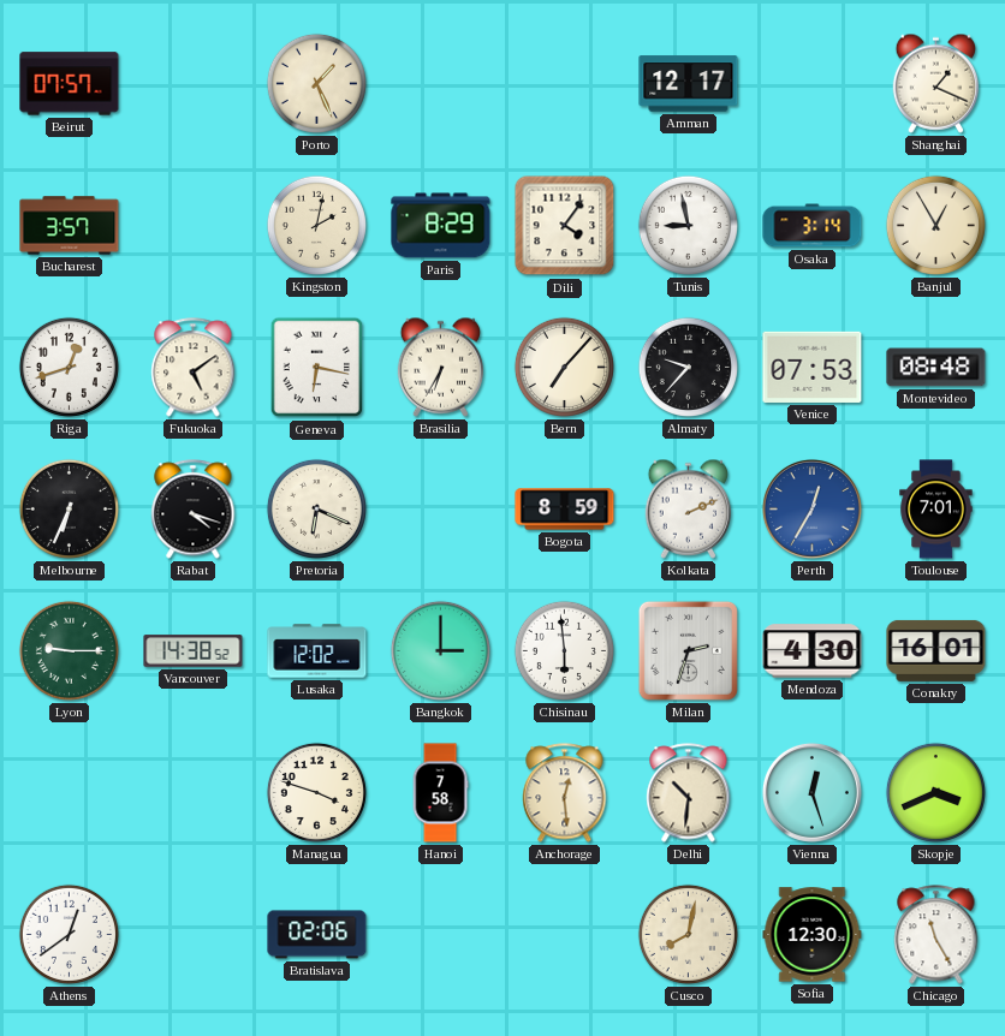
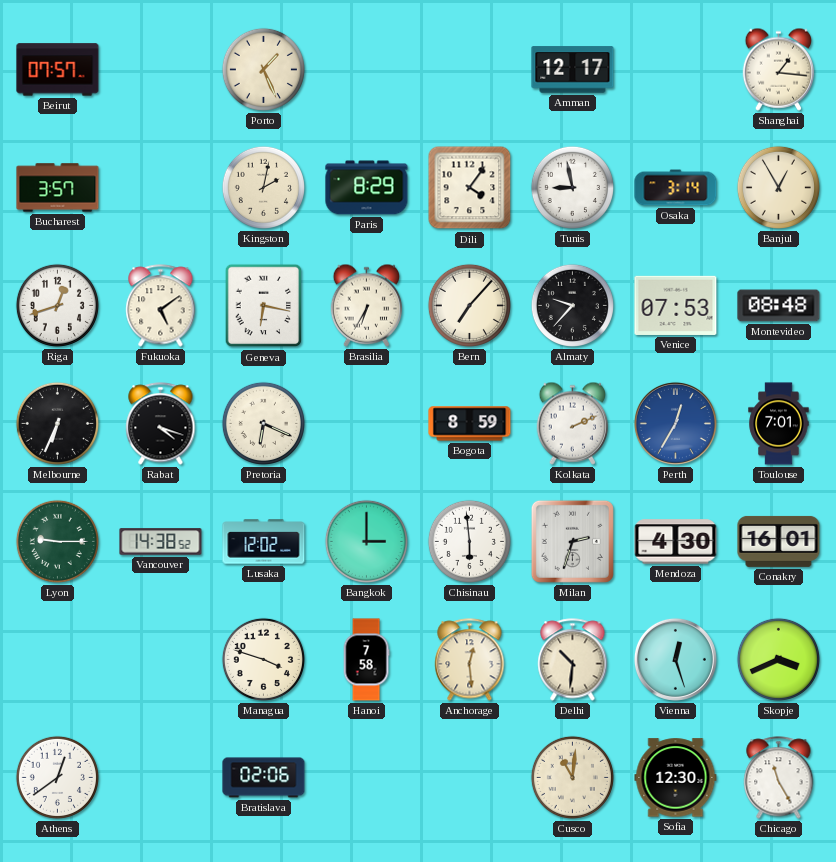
Shanghai: 1:19 -> 1:16
Cusco: 8:02 -> 11:01
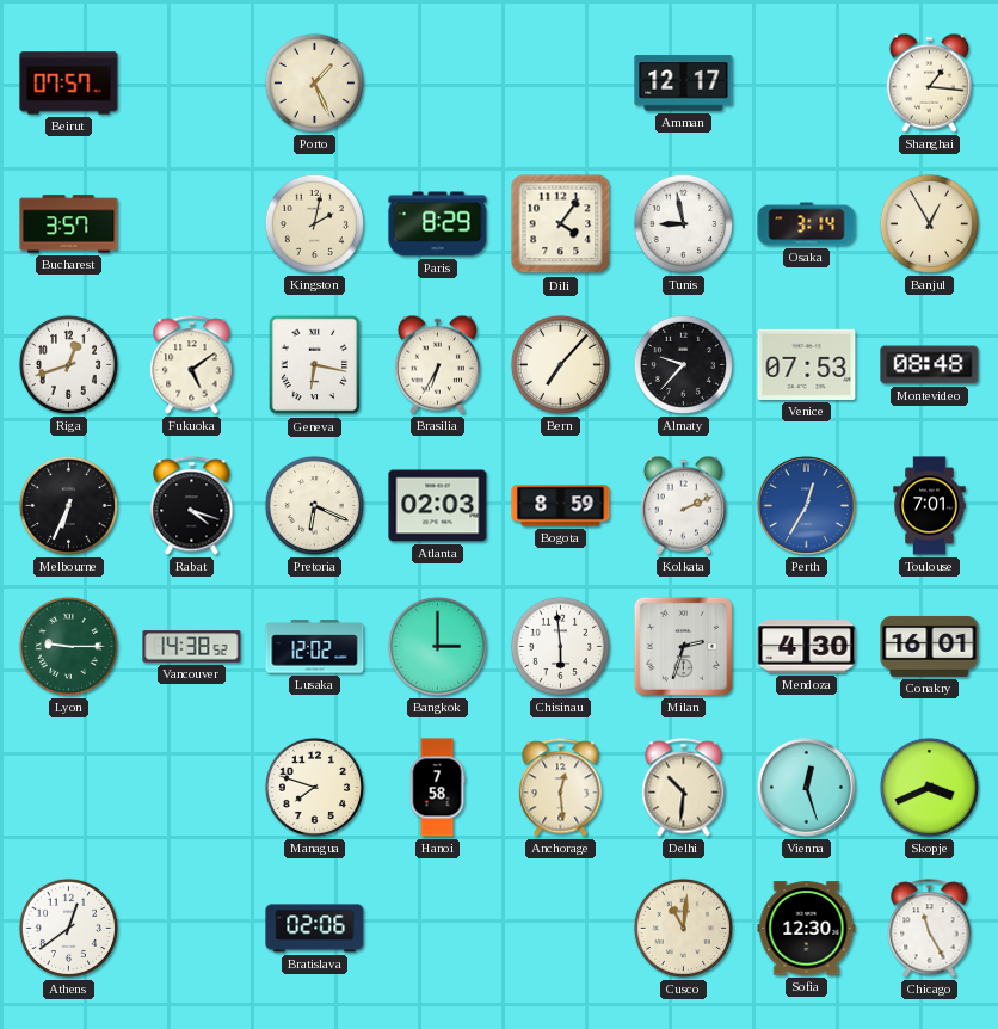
Atlanta: none -> 02:03
Managua: 3:48 -> 7:48
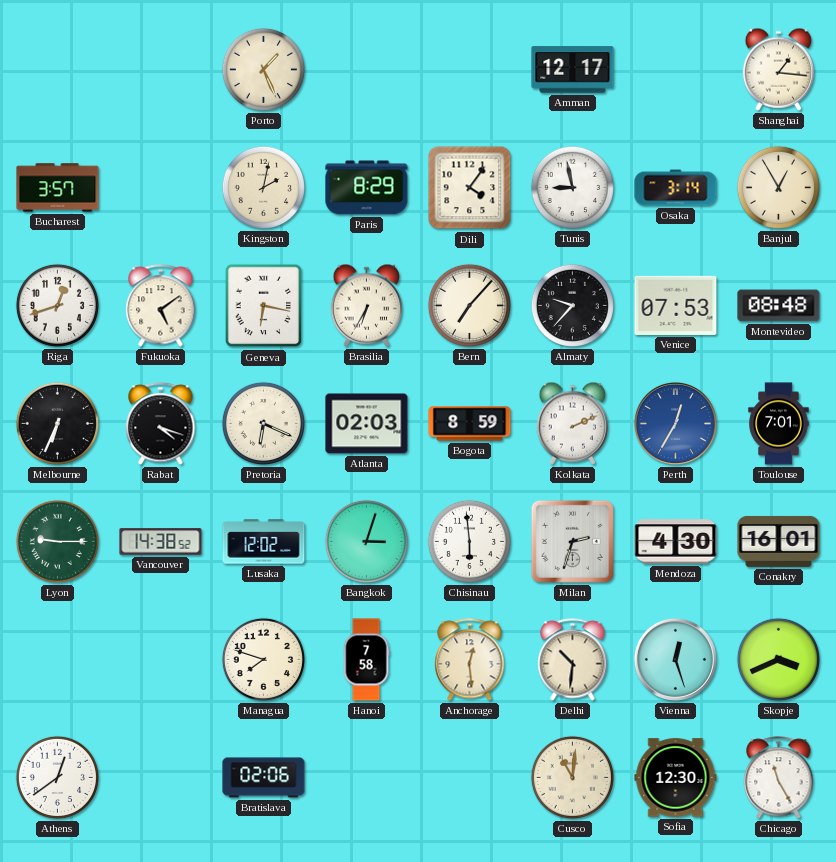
Beirut: 07:57 -> none
Bangkok: 3:00 -> 3:03
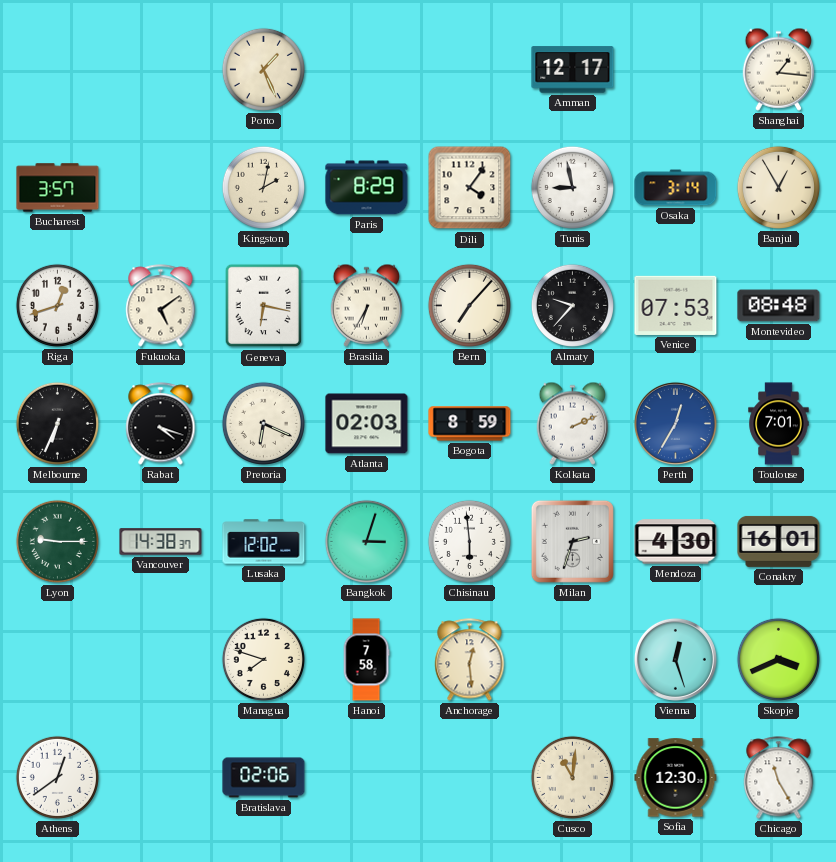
Vancouver: 14:38:52 -> 14:38:37
Delhi: 10:31 -> none
